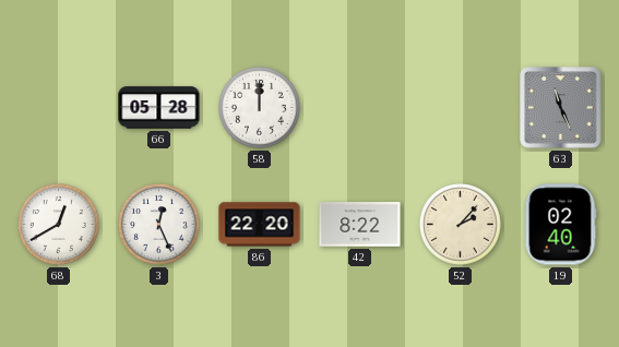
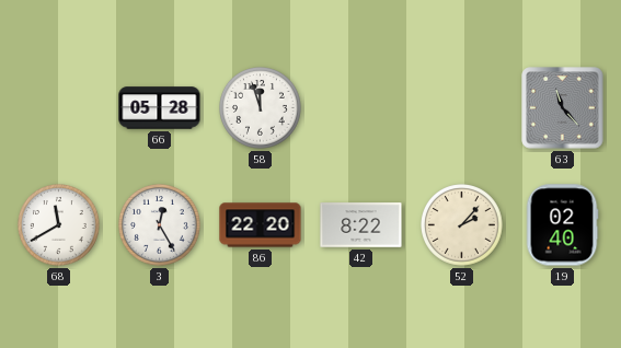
58: 12:00 -> 11:57
63: 11:26 -> 11:23
68: 12:40 -> 11:40
3: 12:26 -> 12:25
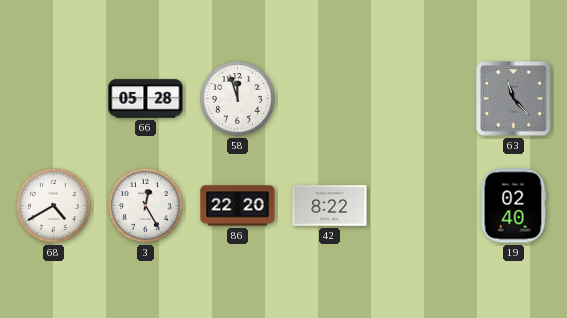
68: 11:40 -> 4:40
52: 2:07 -> none
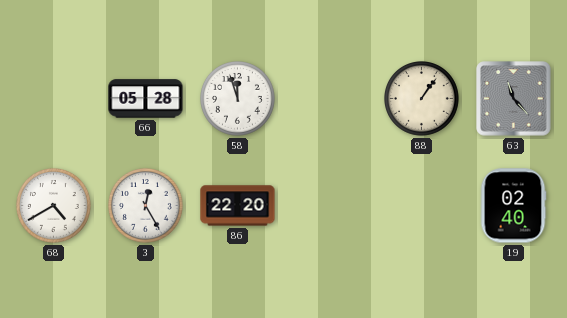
88: none -> 1:06
42: 8:22 -> none
